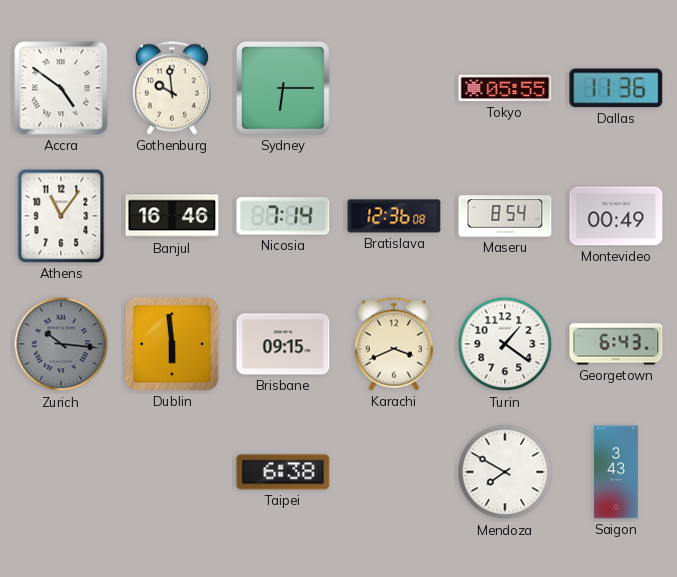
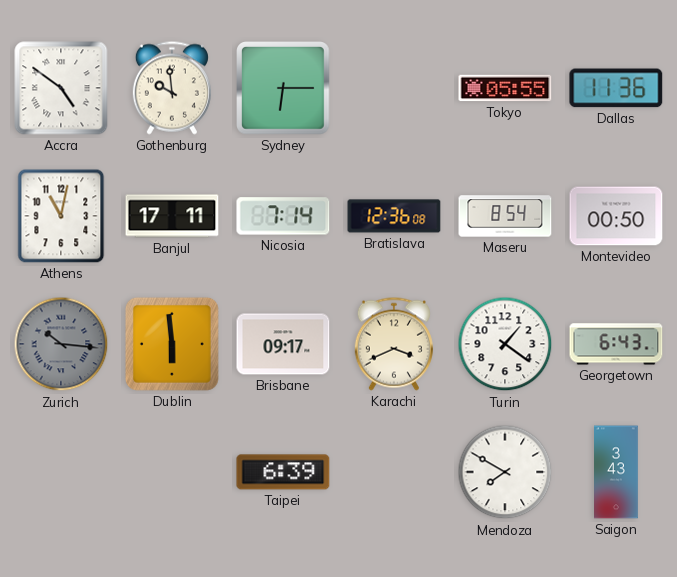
Athens: 11:06 -> 11:02
Banjul: 16:46 -> 17:11
Montevideo: 00:49 -> 00:50
Brisbane: 09:15 -> 09:17
Taipei: 6:38 -> 6:39
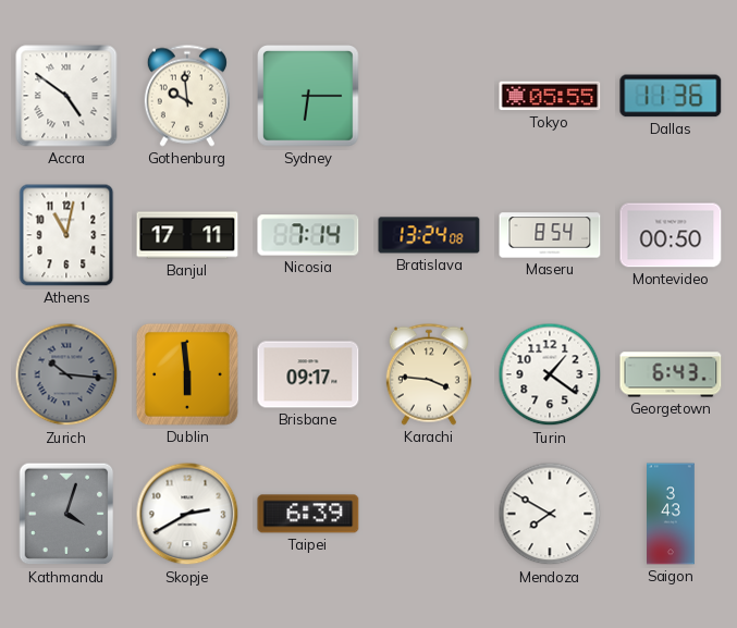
Bratislava: 12:36 -> 13:24
Karachi: 3:41 -> 3:46
Kathmandu: none -> 4:03
Skopje: none -> 2:40
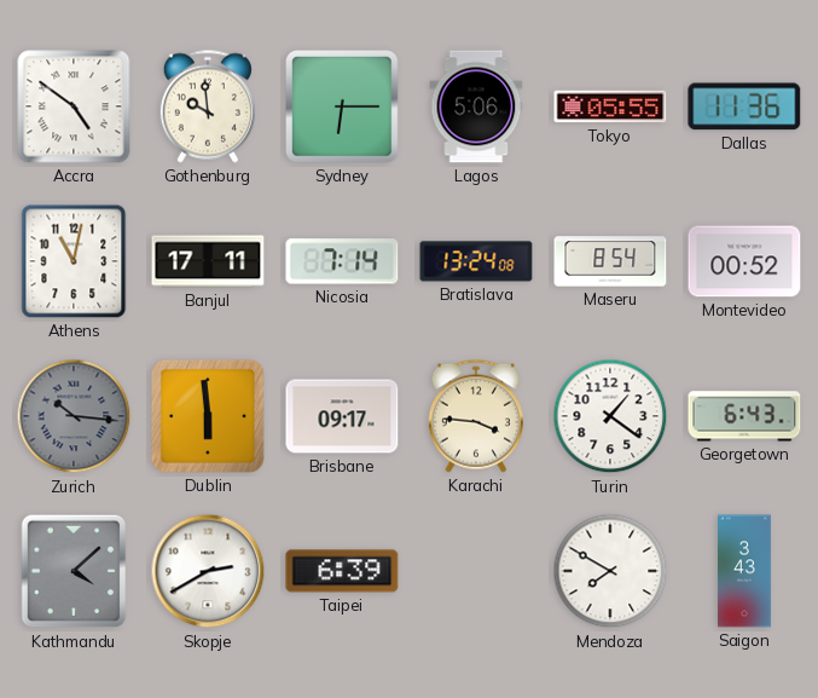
Lagos: none -> 5:06
Montevideo: 00:50 -> 00:52
Kathmandu: 4:03 -> 4:08
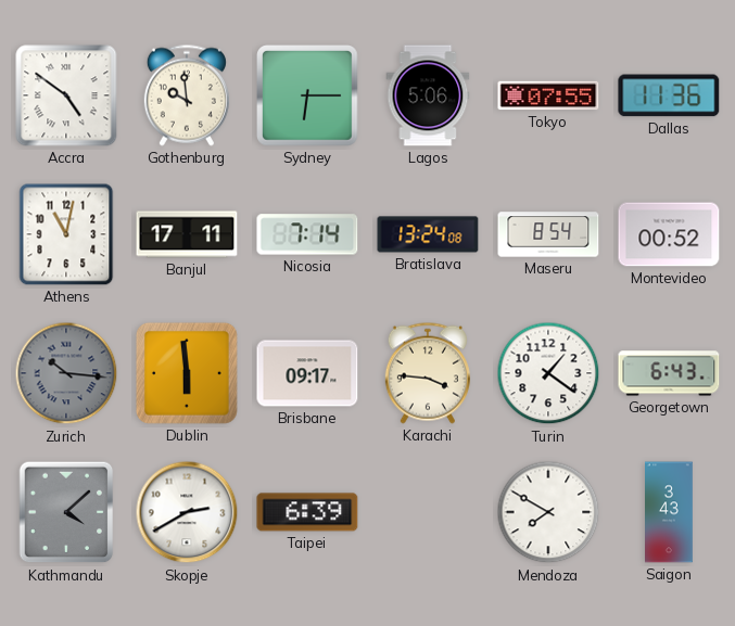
Tokyo: 05:55 -> 07:55
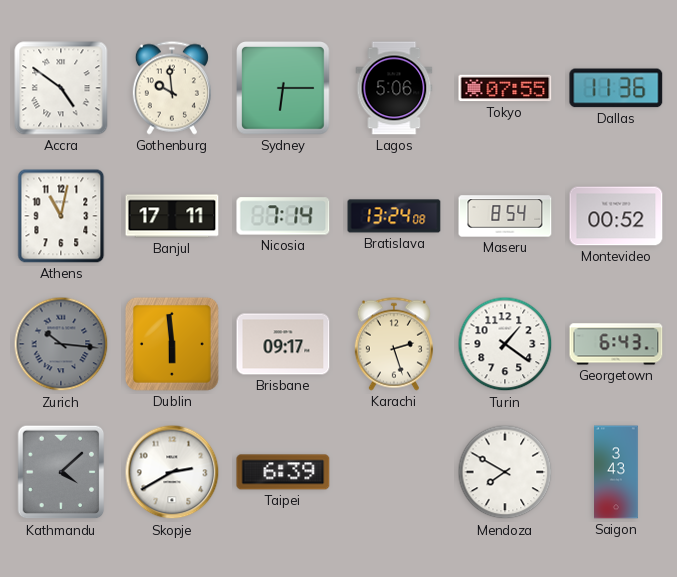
Karachi: 3:46 -> 2:27
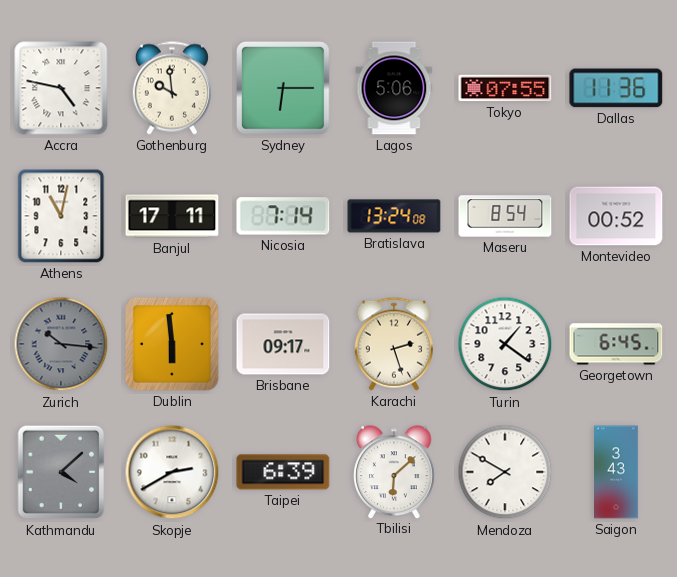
Accra: 4:51 -> 4:47
Georgetown: 6:43 -> 6:45
Tbilisi: none -> 6:08
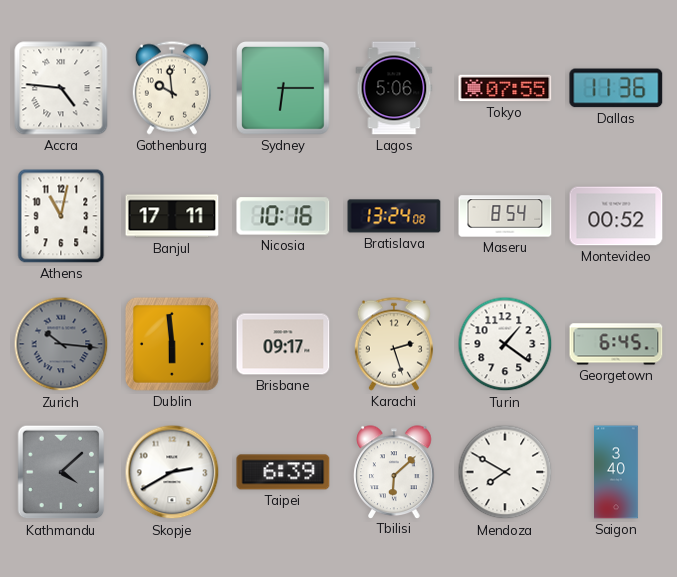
Accra: 4:47 -> 4:46
Nicosia: 7:14 -> 10:16
Saigon: 3:43 -> 3:40
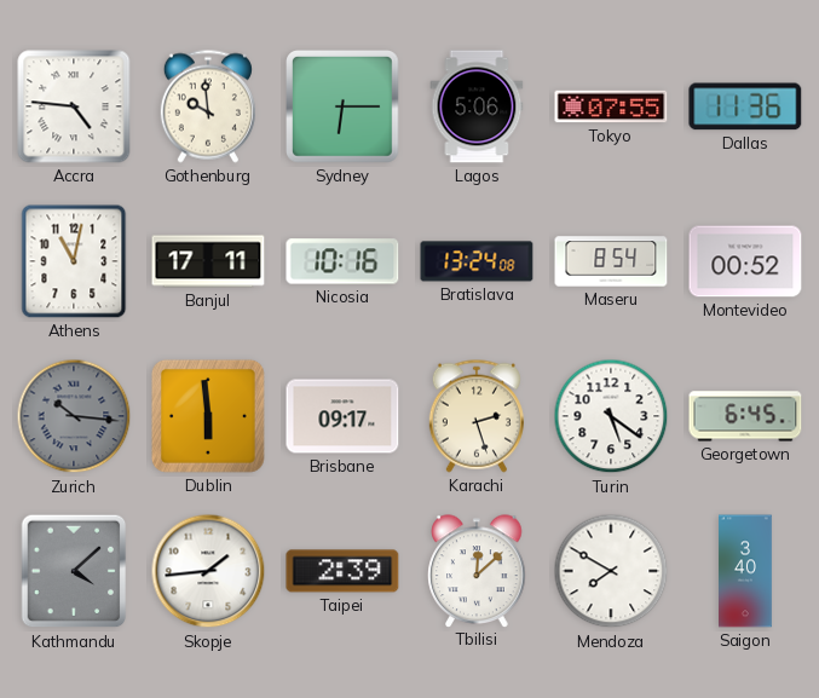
Turin: 1:21 -> 5:21
Skopje: 2:40 -> 1:44
Taipei: 6:39 -> 2:39
Tbilisi: 6:08 -> 12:08
